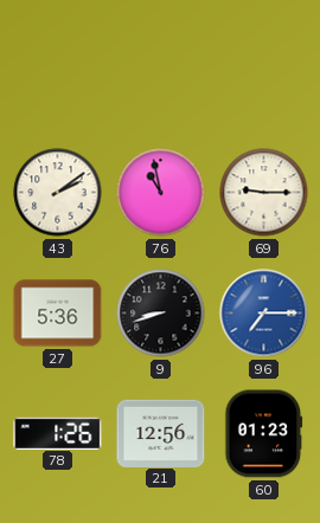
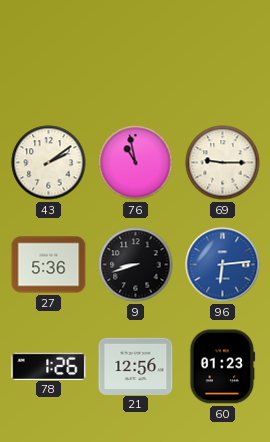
96: 7:15 -> 6:14
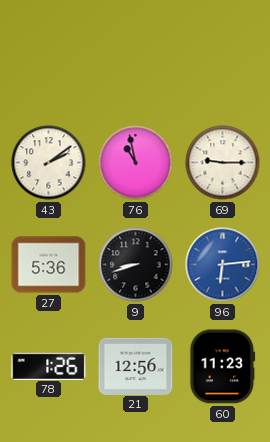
60: 01:23 -> 11:23
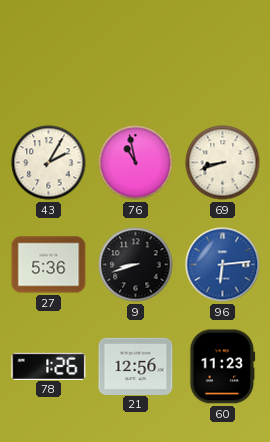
43: 2:09 -> 2:05
69: 9:15 -> 8:42
